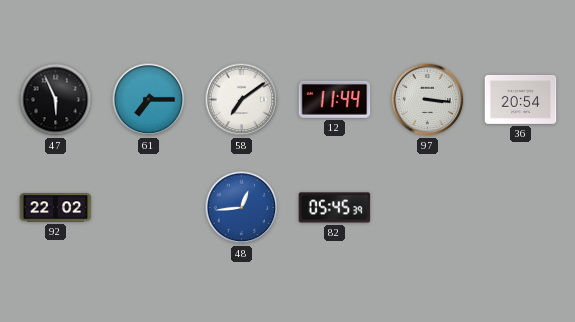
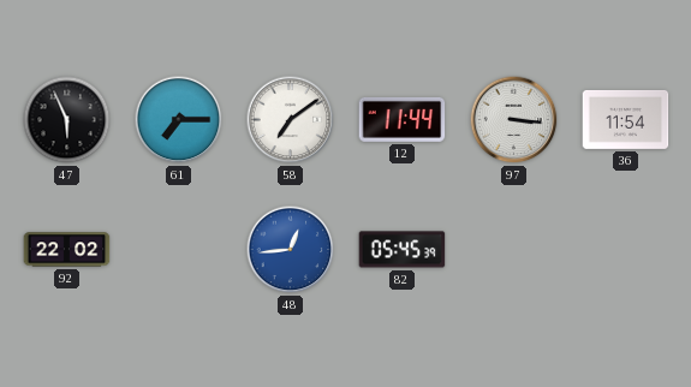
36: 20:54 -> 11:54
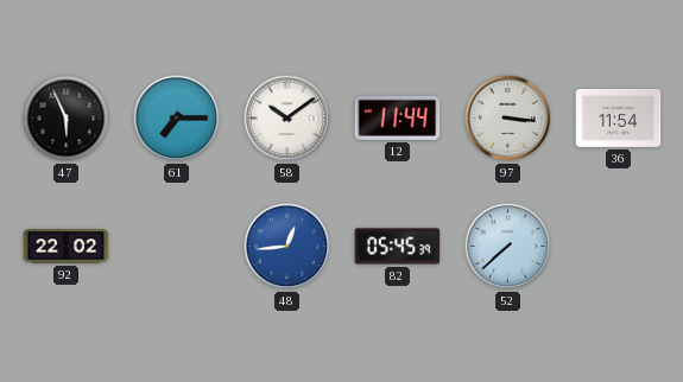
58: 7:09 -> 10:09
52: none -> 7:38
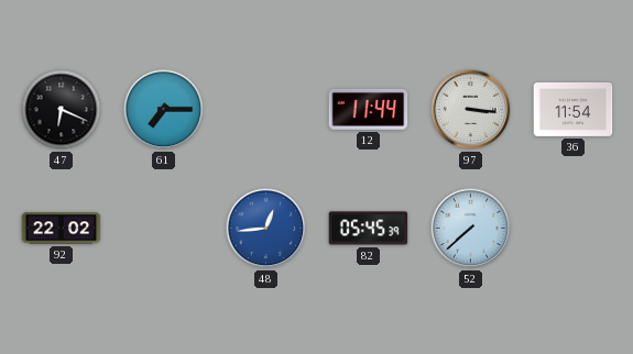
47: 5:56 -> 6:19
58: 10:09 -> none
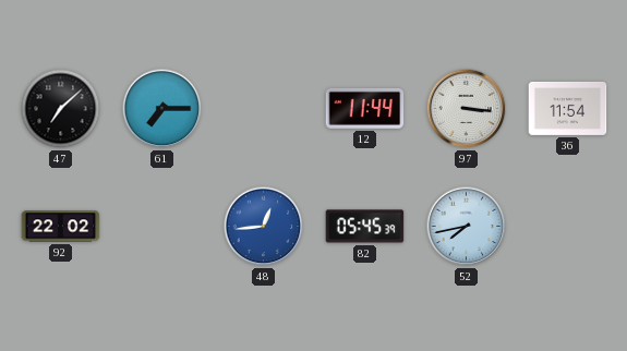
47: 6:19 -> 7:08
52: 7:38 -> 7:43
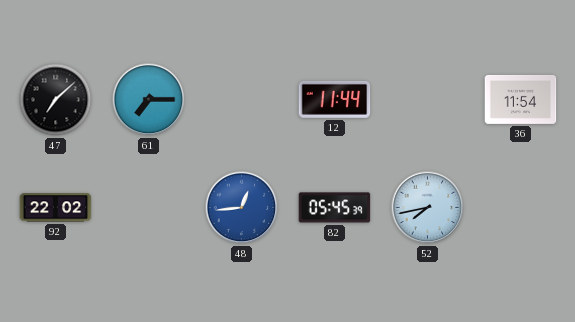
97: 3:16 -> none
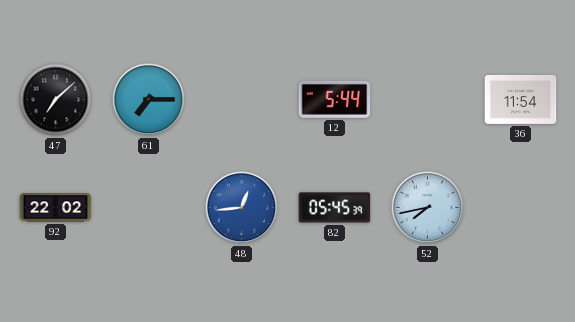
12: 11:44 -> 5:44
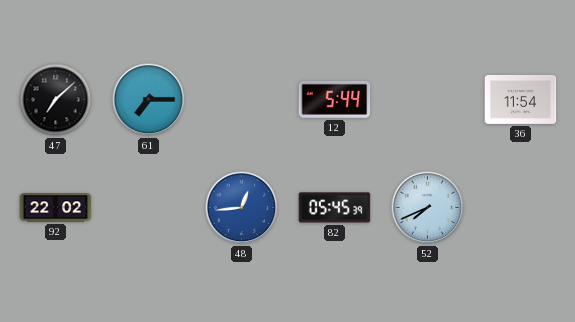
52: 7:43 -> 7:41
